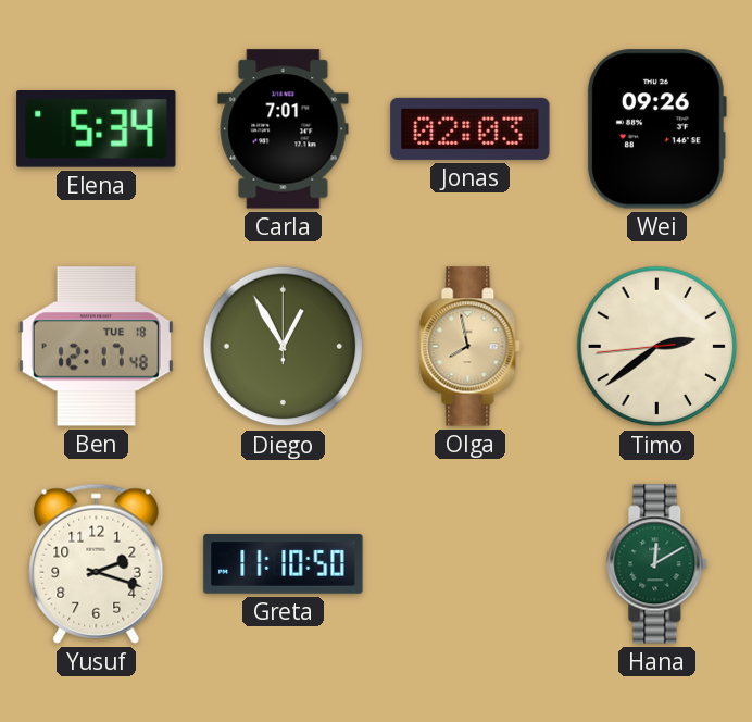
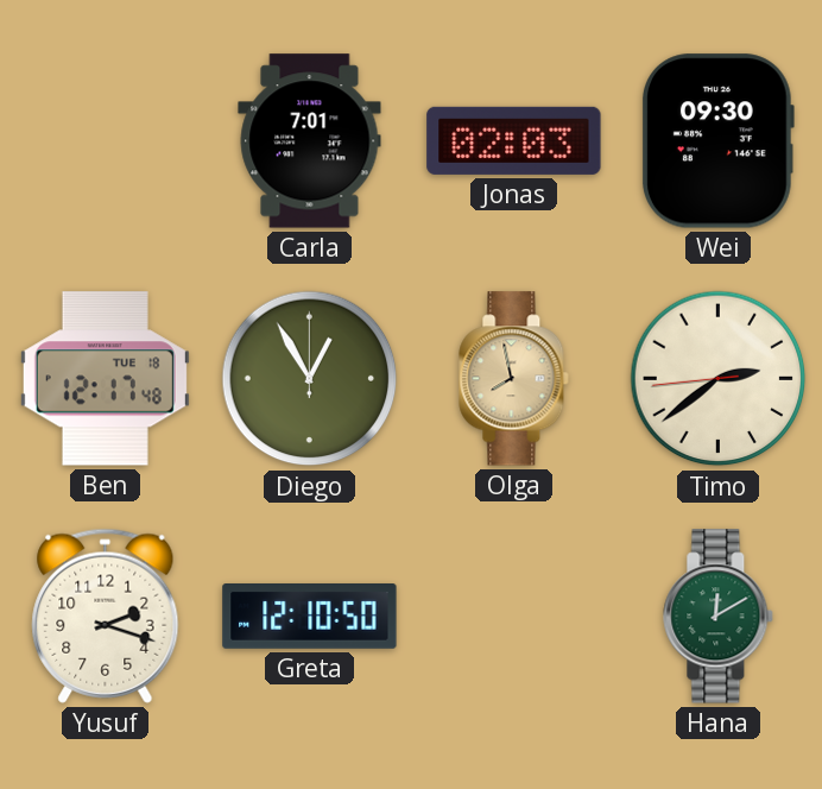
Elena: 5:34 -> none
Wei: 09:26 -> 09:30
Greta: 11:10 -> 12:10
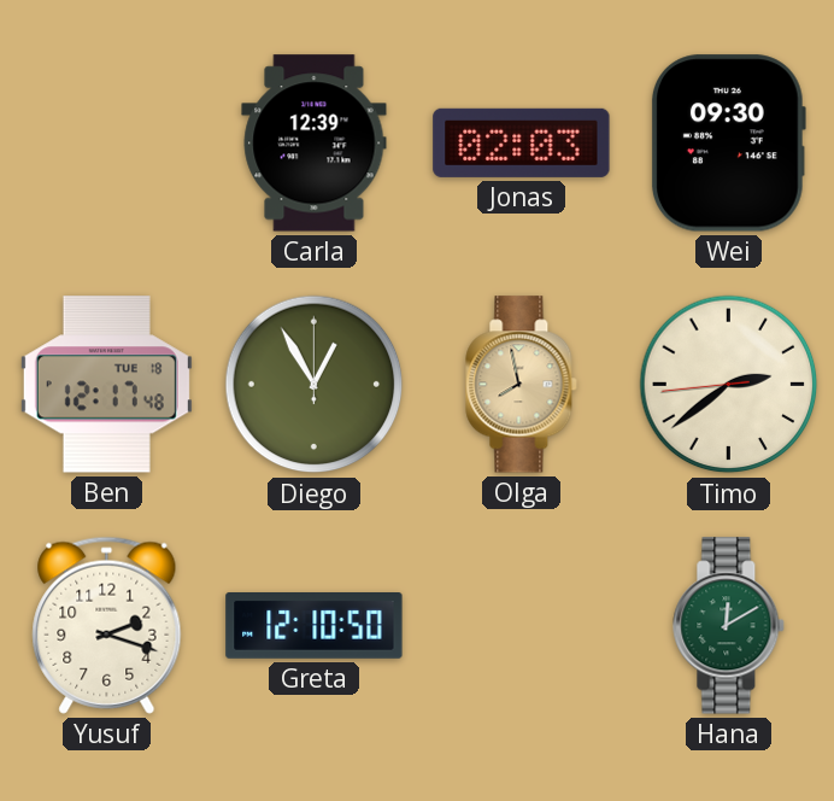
Carla: 7:01 -> 12:39
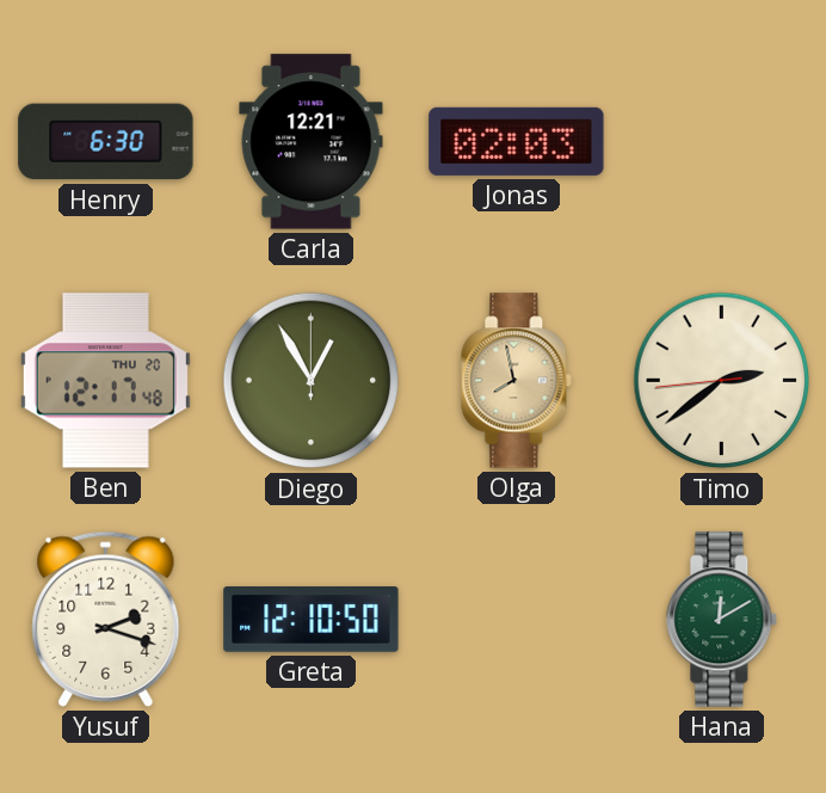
Henry: none -> 6:30
Carla: 12:39 -> 12:21
Wei: 09:30 -> none
Ben date: TUE 18 -> THU 20
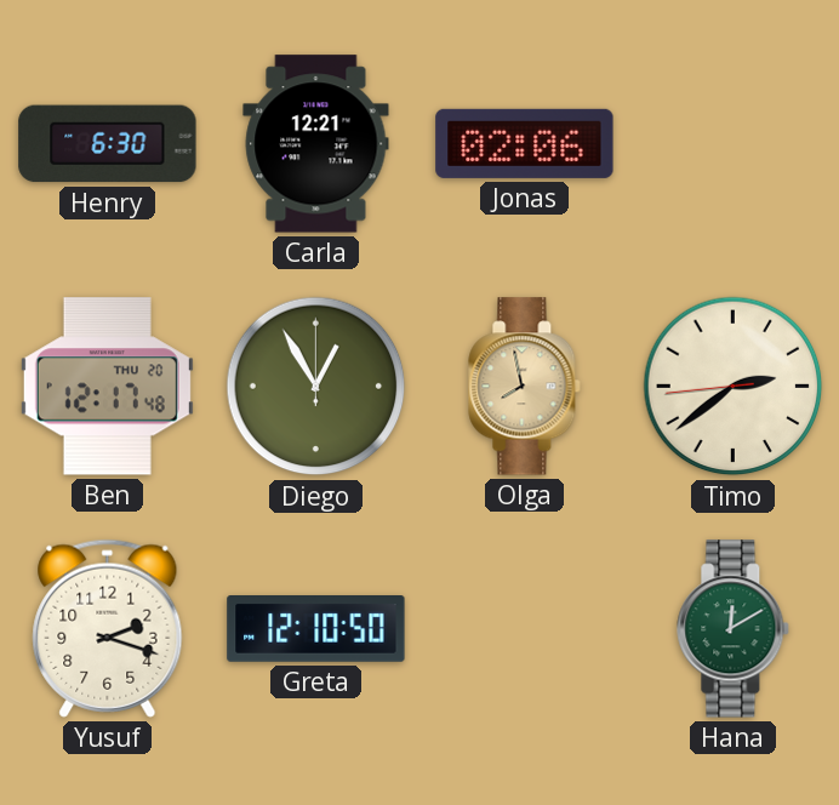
Jonas: 02:03 -> 02:06
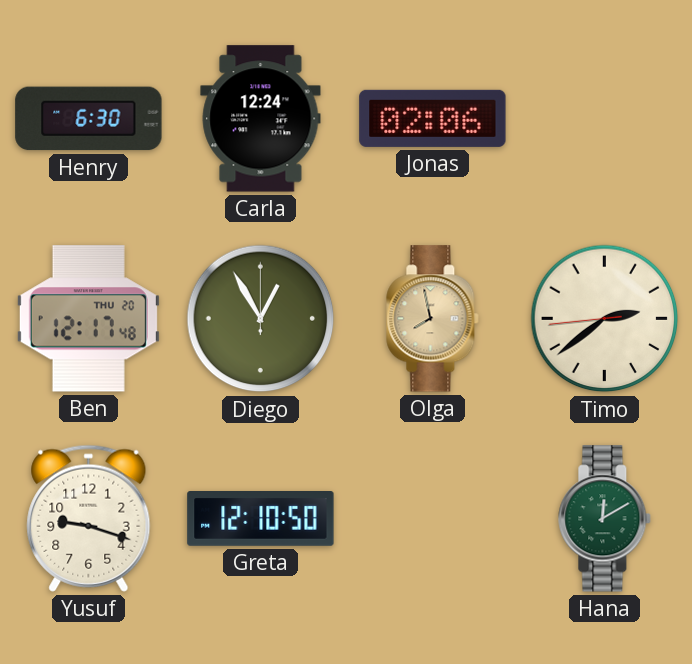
Carla: 12:21 -> 12:24
Yusuf: 2:18 -> 9:18
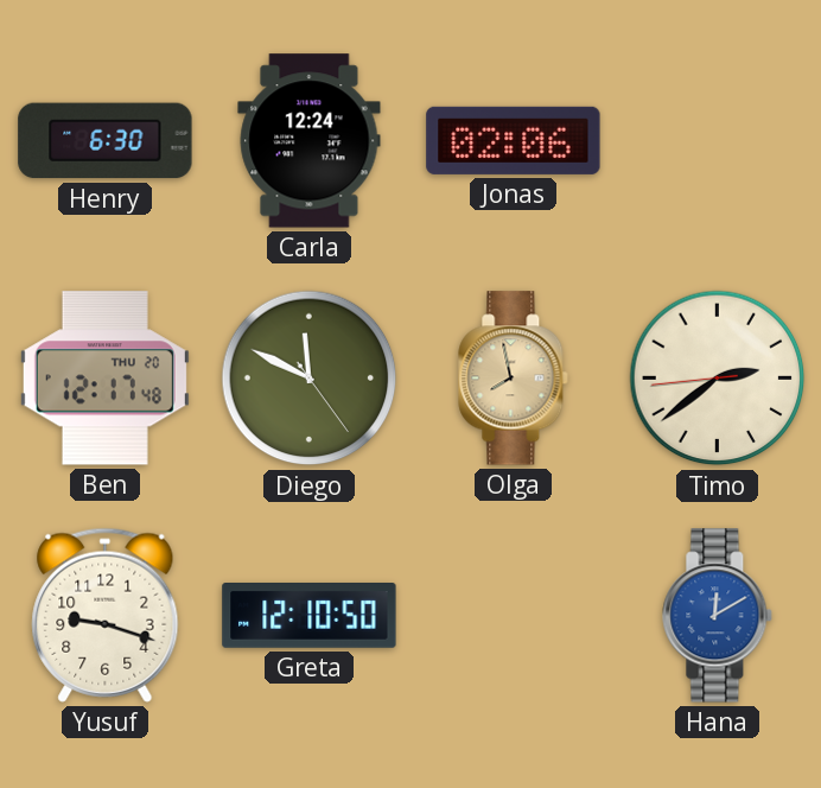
Diego: 12:55 -> 11:49
Hana dial: green -> blue
